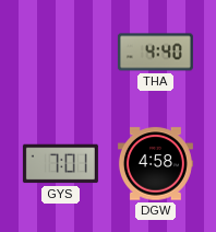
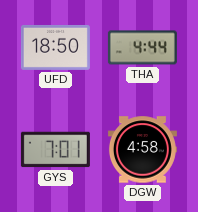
UFD: none -> 18:50
THA: 4:40 -> 4:44
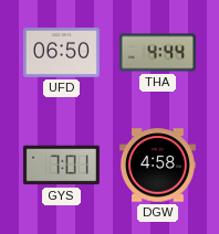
UFD: 18:50 -> 06:50
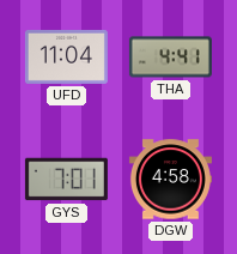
UFD: 06:50 -> 11:04
THA: 4:44 -> 4:41
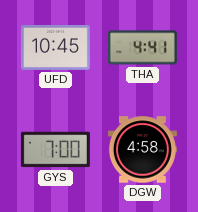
UFD: 11:04 -> 10:45
GYS: 7:01 -> 7:00
